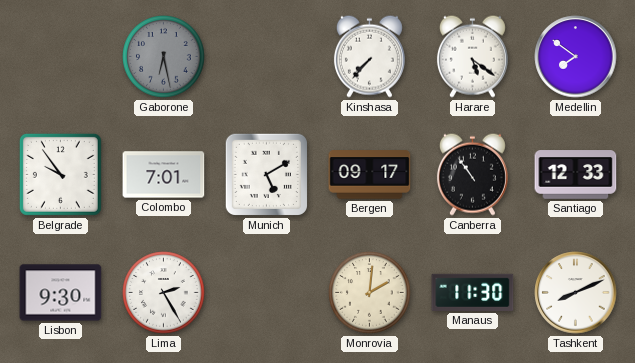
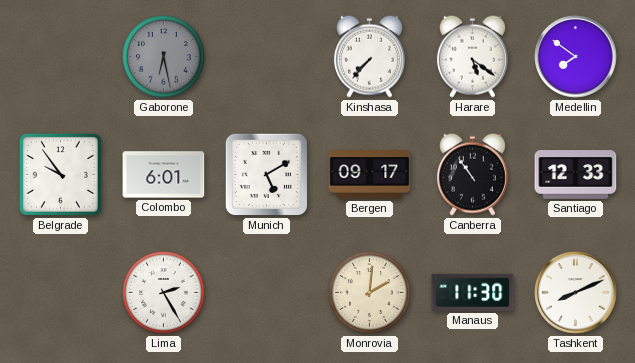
Colombo: 7:01 -> 6:01
Lisbon: 9:30 -> none
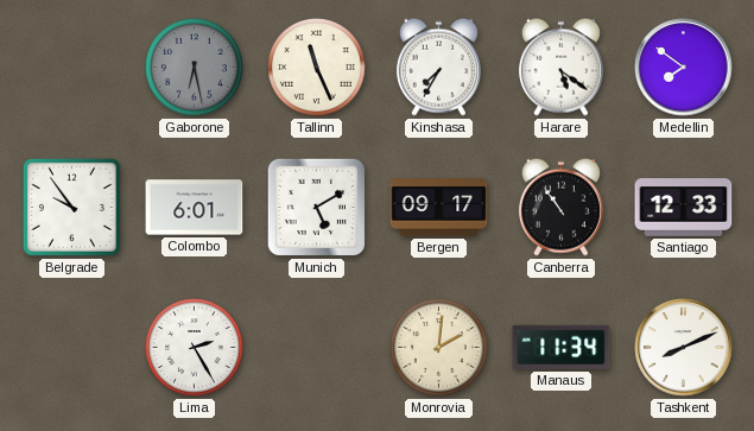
Tallinn: none -> 11:26
Kinshasa: 7:37 -> 7:35
Manaus: 11:30 -> 11:34
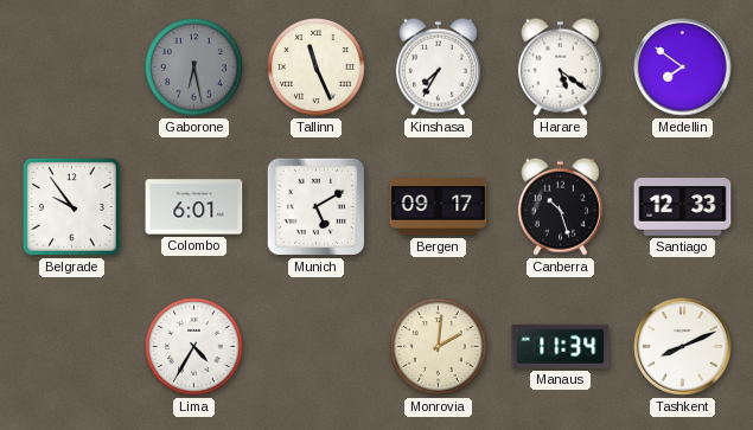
Canberra: 10:54 -> 10:27
Lima: 2:25 -> 4:35
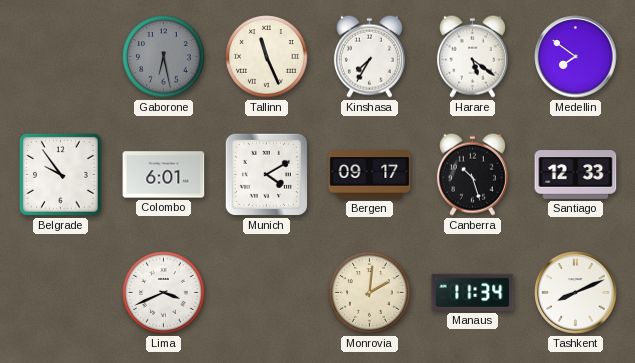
Munich: 5:10 -> 4:10
Lima: 4:35 -> 3:41
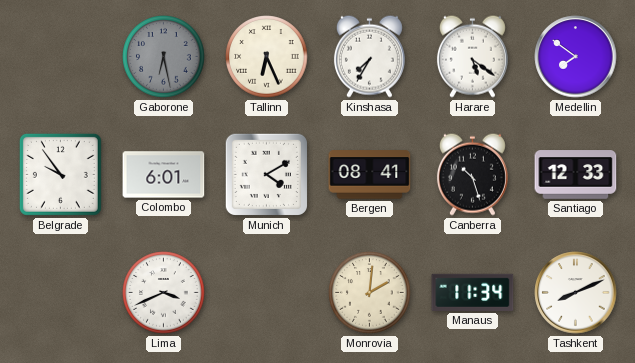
Tallinn: 11:26 -> 6:26
Bergen: 09:17 -> 08:41
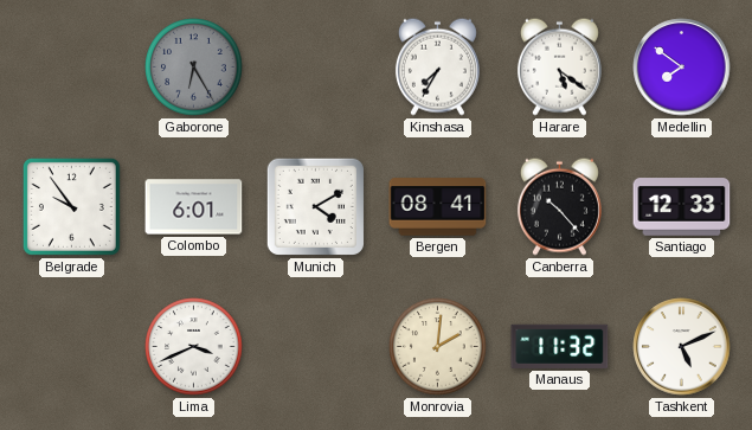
Gaborone: 6:28 -> 6:25
Tallinn: 6:26 -> none
Canberra: 10:27 -> 10:23
Manaus: 11:34 -> 11:32
Tashkent: 8:11 -> 5:11
